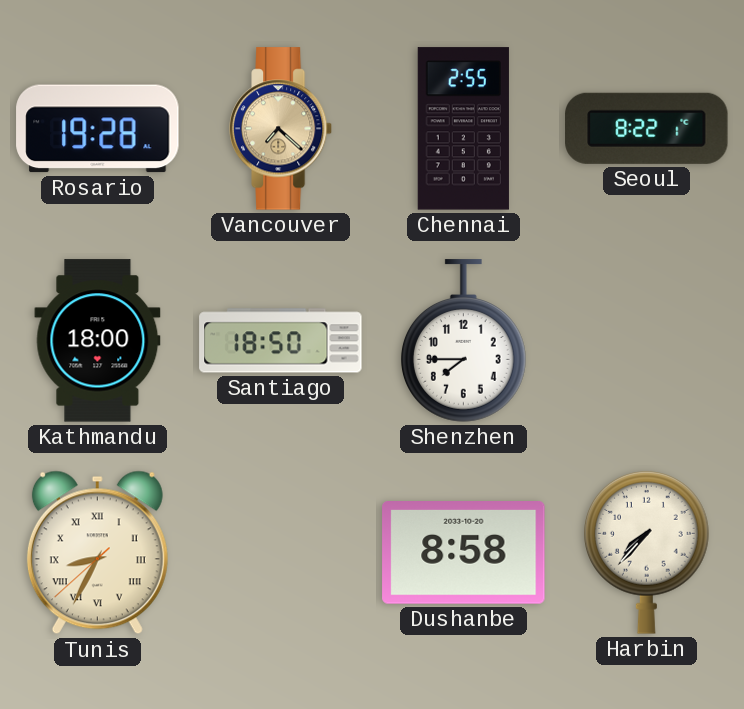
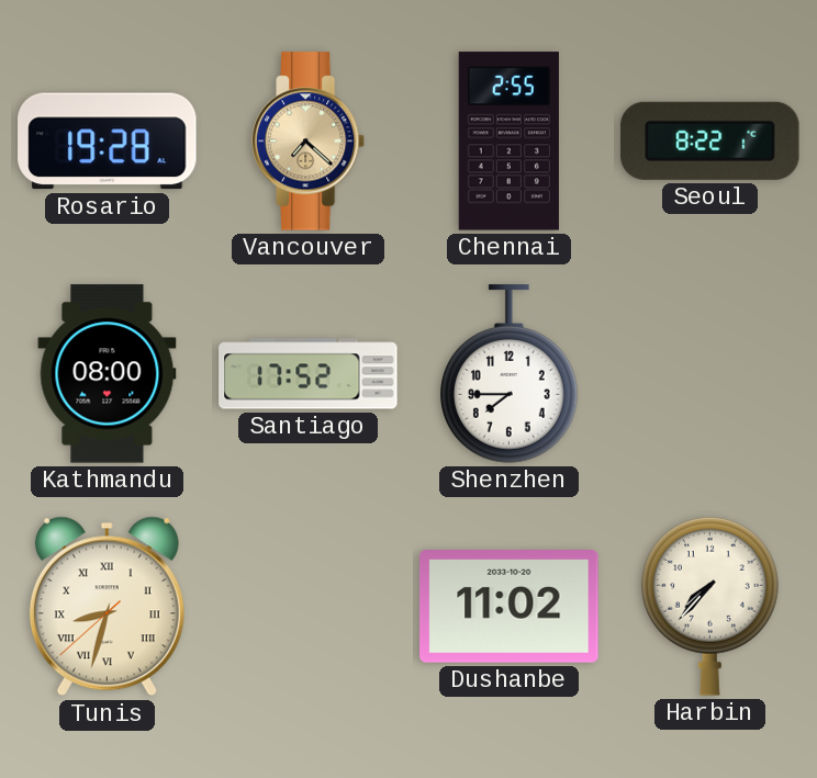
Kathmandu: 18:00 -> 08:00
Santiago: 18:50 -> 17:52
Tunis: 8:34 -> 8:32
Dushanbe: 8:58 -> 11:02
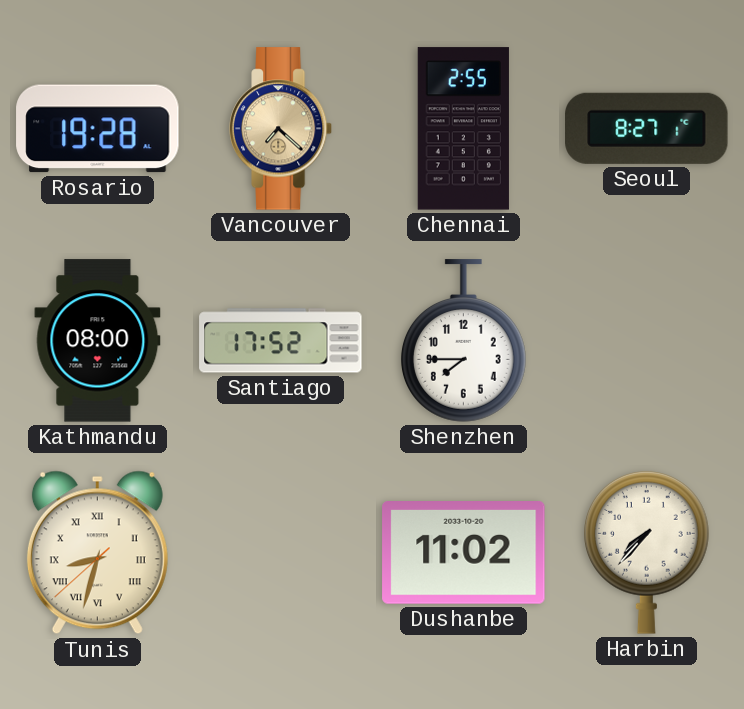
Seoul: 8:22 -> 8:27
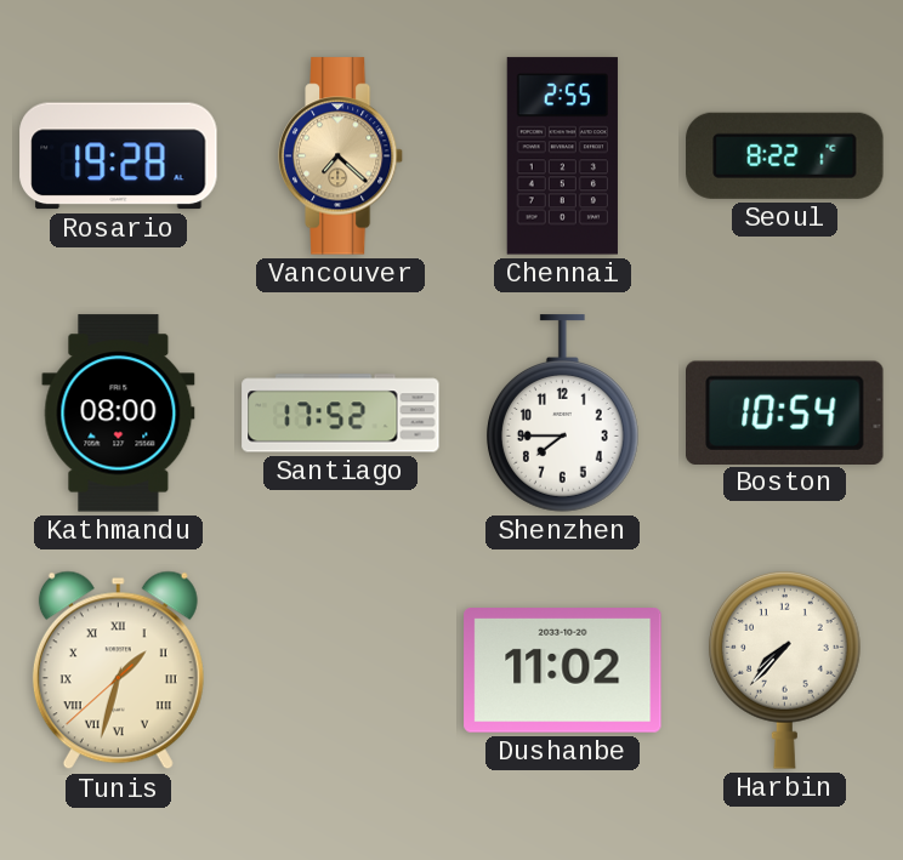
Seoul: 8:27 -> 8:22
Boston: none -> 10:54
Tunis: 8:32 -> 1:32
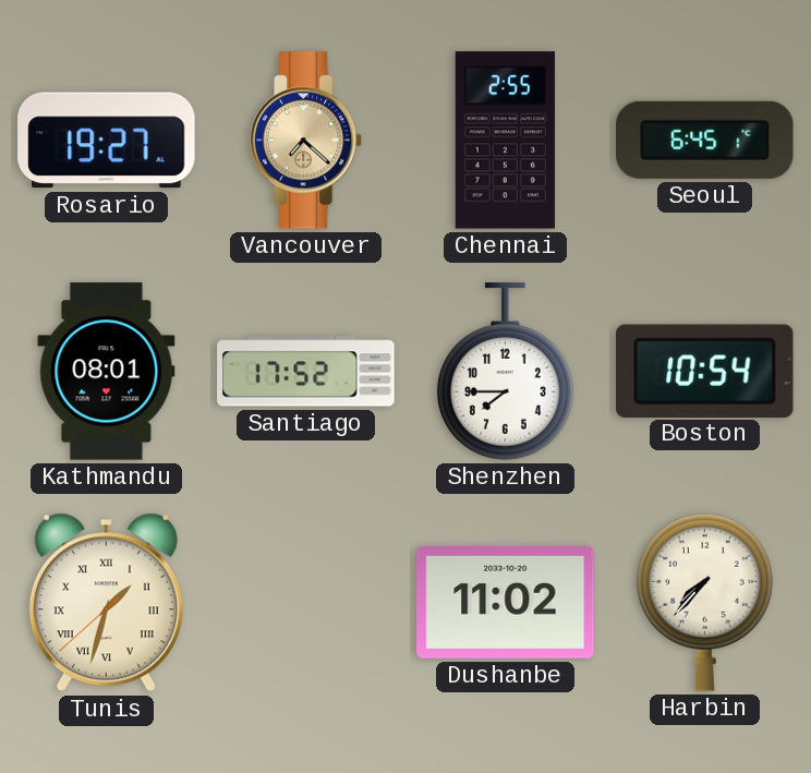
Rosario: 19:28 -> 19:27
Seoul: 8:22 -> 6:45
Kathmandu: 08:00 -> 08:01
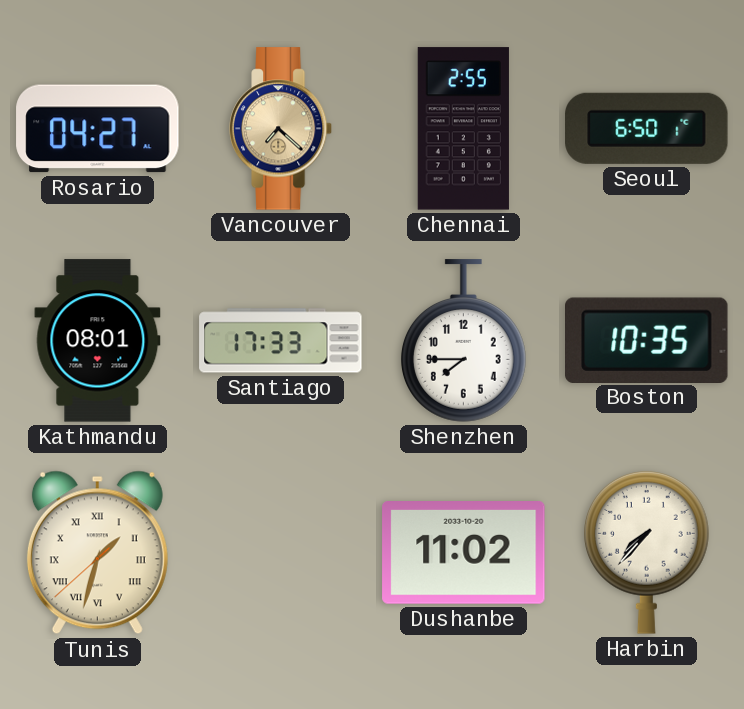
Rosario: 19:27 -> 04:27
Seoul: 6:45 -> 6:50
Santiago: 17:52 -> 17:33
Boston: 10:54 -> 10:35
